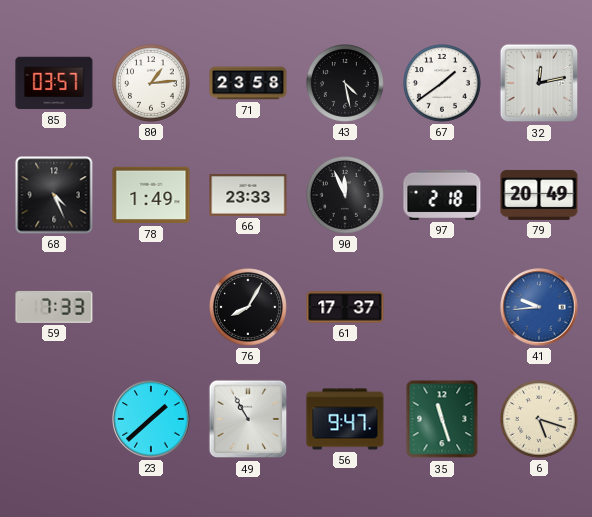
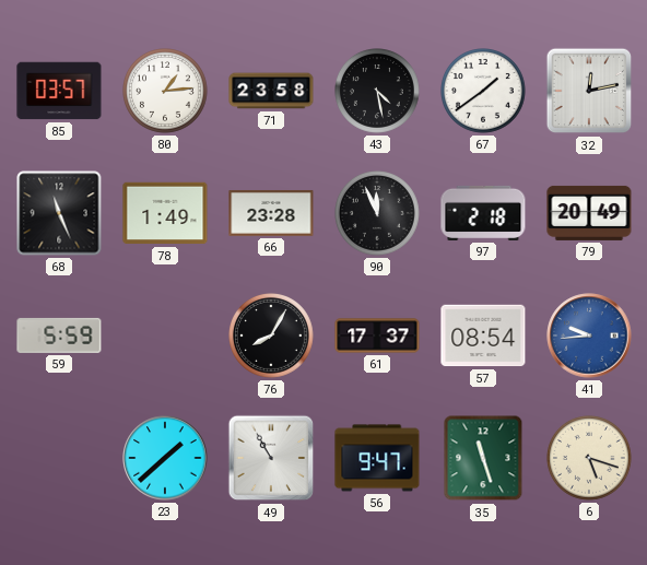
68: 4:26 -> 11:26
66: 23:33 -> 23:28
59: 7:33 -> 5:59
57: none -> 08:54
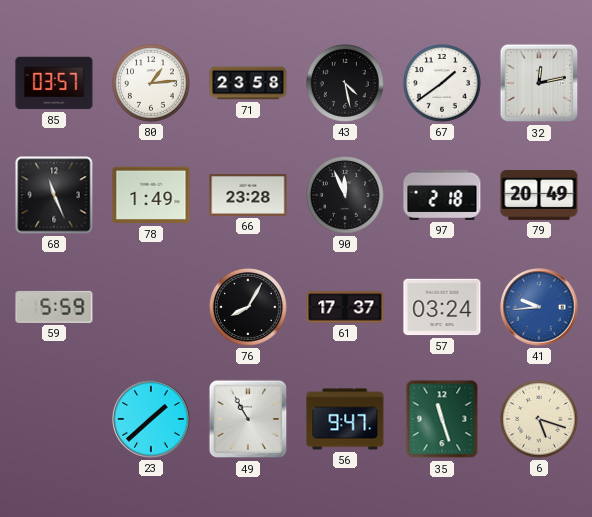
57: 08:54 -> 03:24
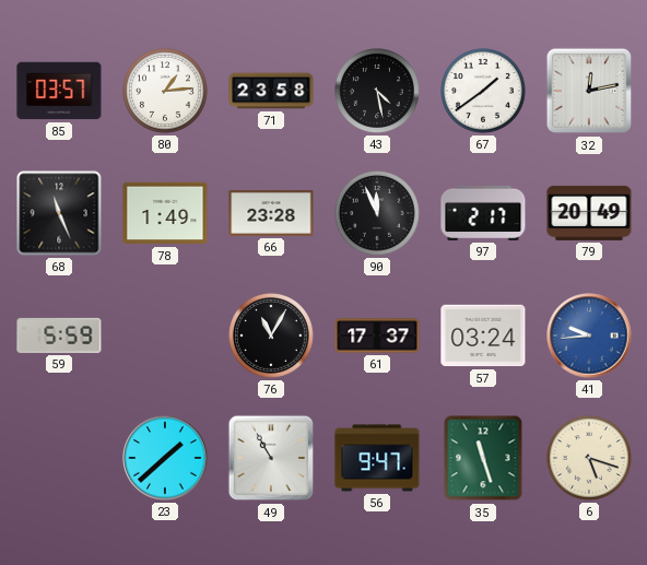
97: 2:18 -> 2:17
76: 8:05 -> 11:05
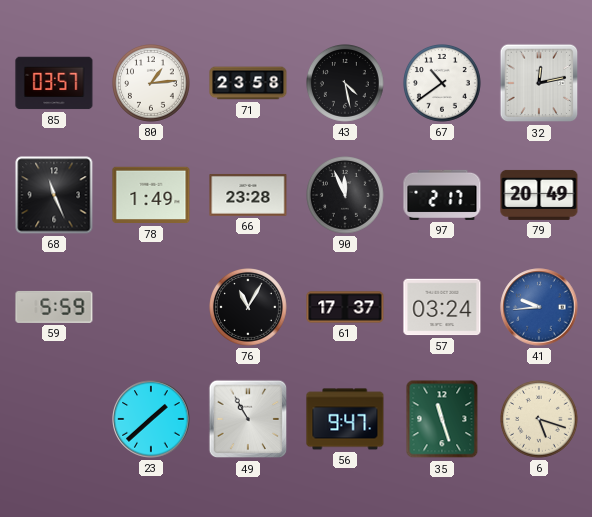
67: 1:39 -> 10:39
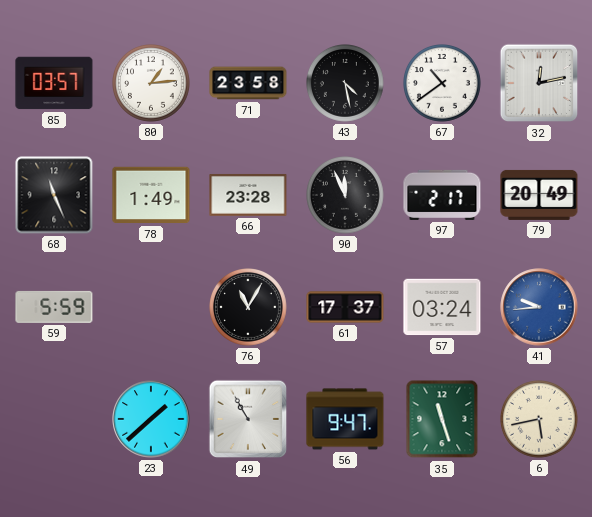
6: 5:18 -> 5:43
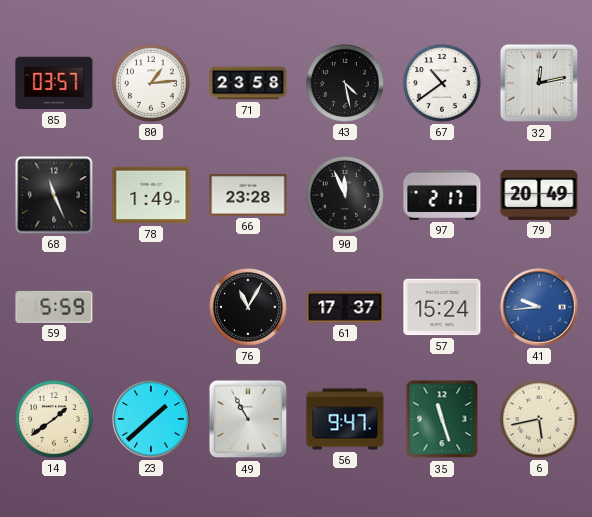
57: 03:24 -> 15:24
14: none -> 1:39
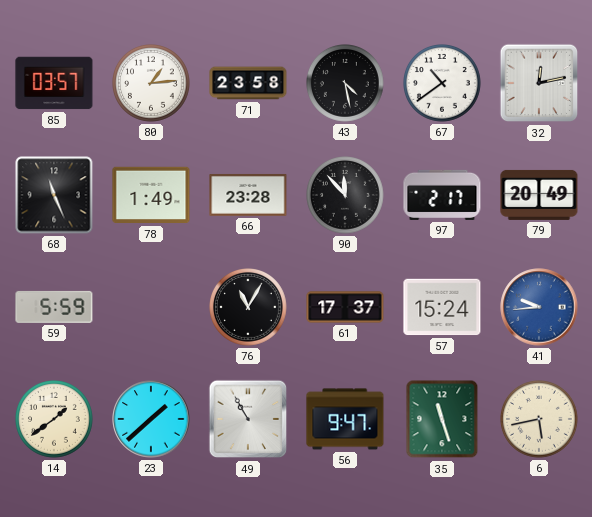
90: 11:56 -> 11:53
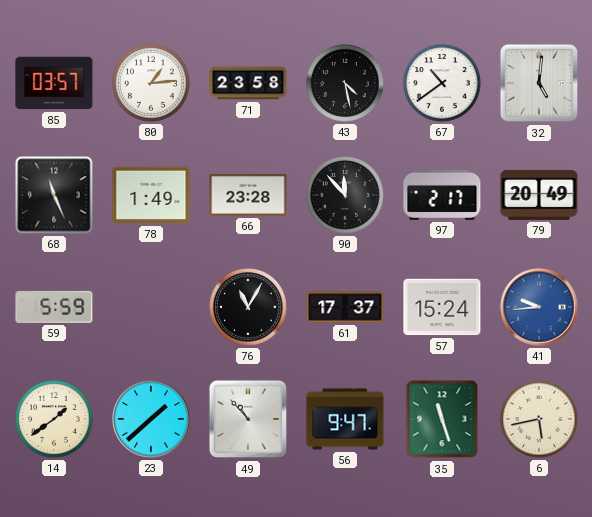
32: 12:13 -> 5:01
49: 10:55 -> 10:53
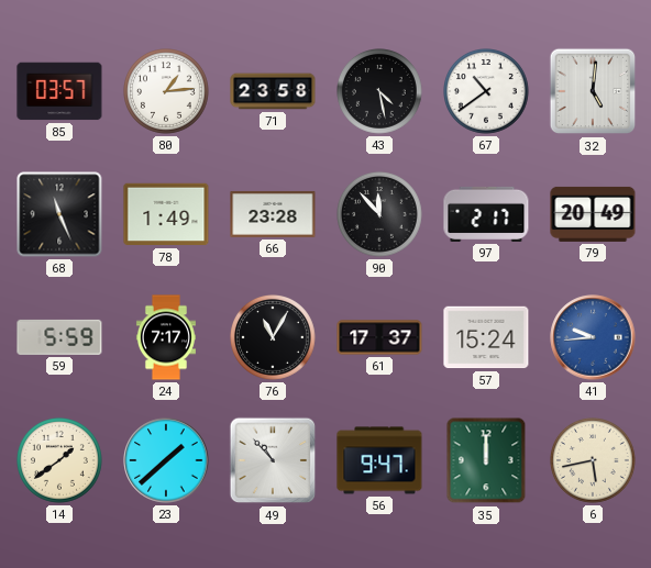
24: none -> 7:17
35: 11:27 -> 12:00
